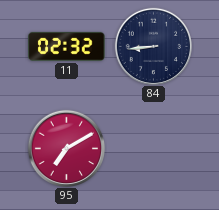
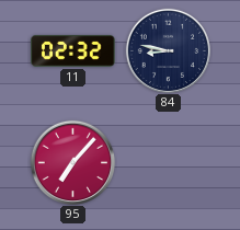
84: 8:44 -> 8:47
95: 7:10 -> 7:07
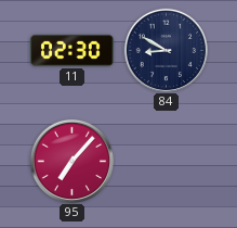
11: 02:32 -> 02:30
84: 8:47 -> 8:50
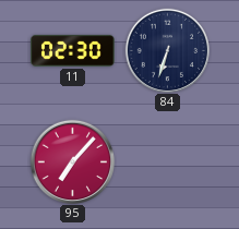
84: 8:50 -> 6:33
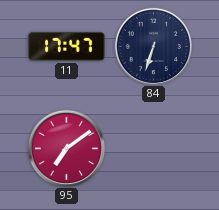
11: 02:30 -> 17:47
95: 7:07 -> 7:09
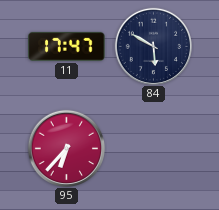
84: 6:33 -> 5:50
95: 7:09 -> 6:37
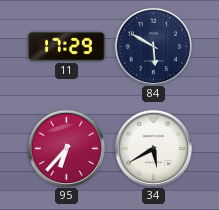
11: 17:47 -> 17:29
34: none -> 5:40
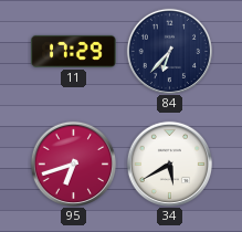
84: 5:50 -> 6:37
95: 6:37 -> 6:42
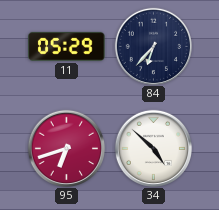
11: 17:29 -> 05:29
34: 5:40 -> 4:52
